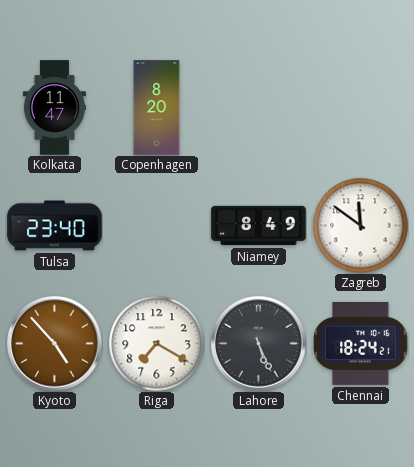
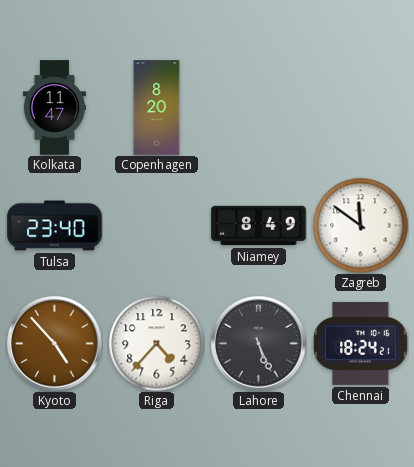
Riga: 7:20 -> 4:37
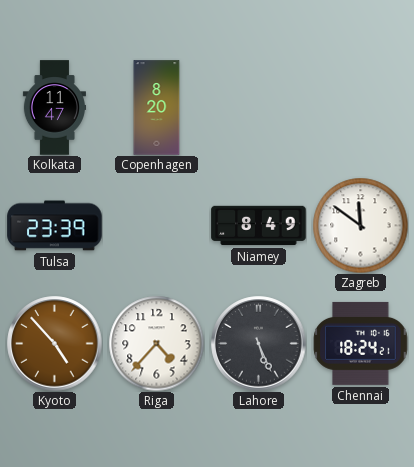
Tulsa: 23:40 -> 23:39
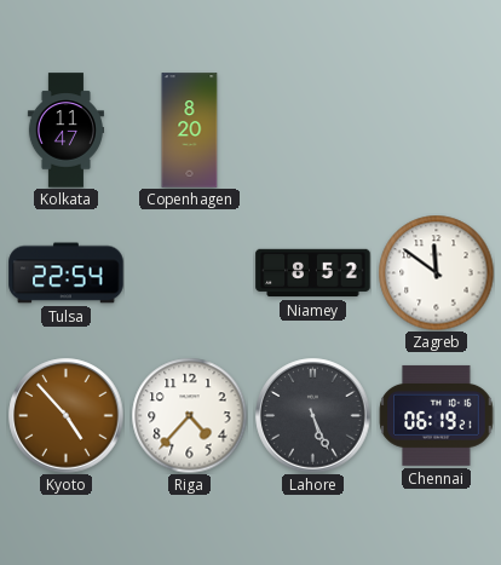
Tulsa: 23:39 -> 22:54
Niamey: 8:49 -> 8:52
Chennai: 18:24 -> 06:19
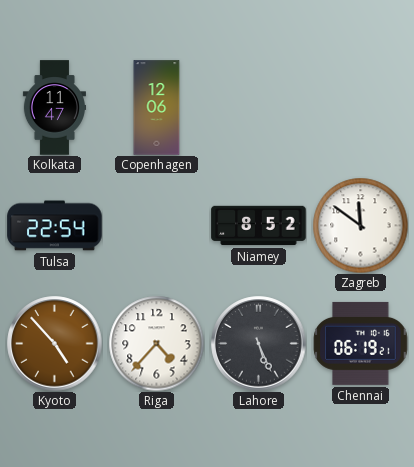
Copenhagen: 8:20 -> 12:06
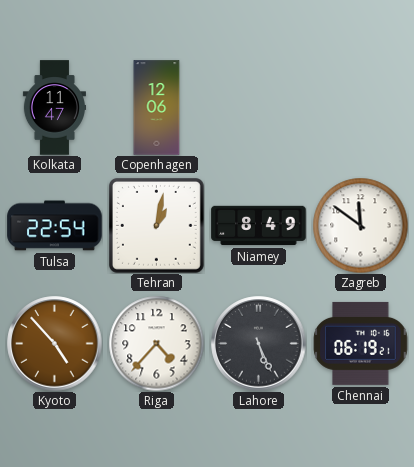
Tehran: none -> 1:02
Niamey: 8:52 -> 8:49
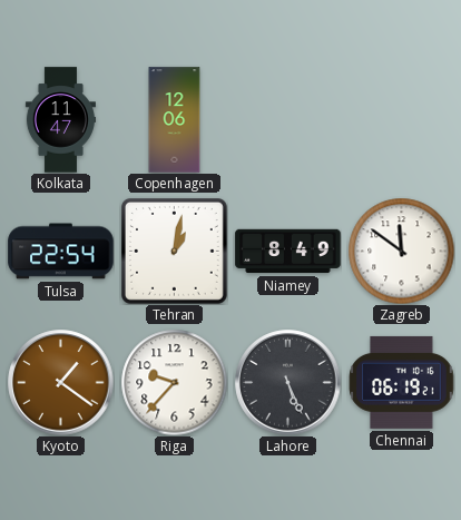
Kyoto: 4:53 -> 1:21
Riga: 4:37 -> 9:37
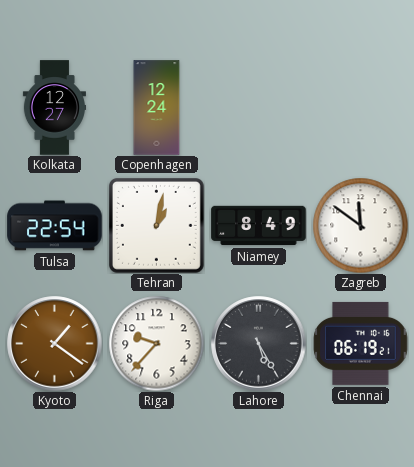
Kolkata: 11:47 -> 12:27
Copenhagen: 12:06 -> 12:24
Lahore: 5:26 -> 5:25
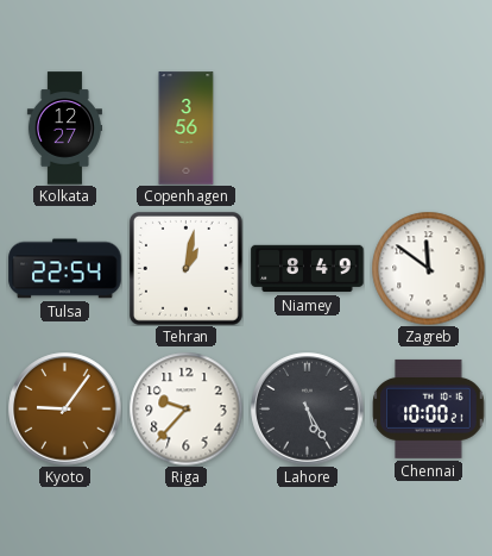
Copenhagen: 12:24 -> 3:56
Kyoto: 1:21 -> 9:06
Chennai: 06:19 -> 10:00
